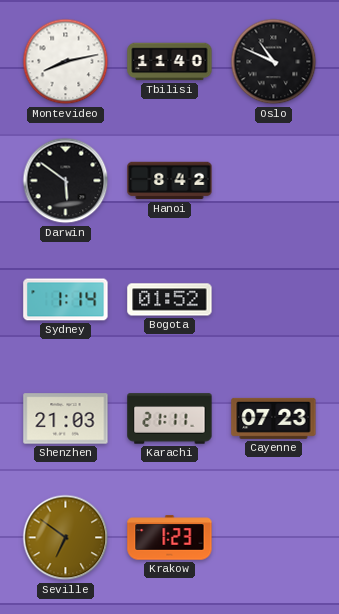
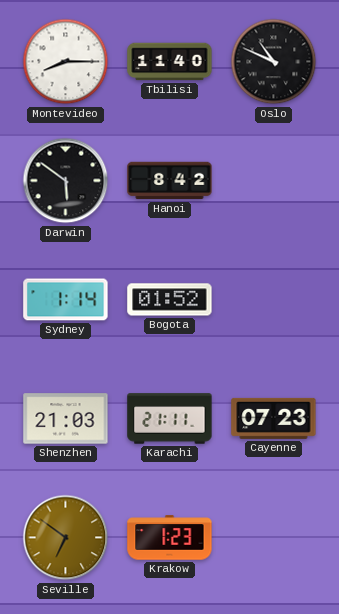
Montevideo: 8:13 -> 8:15
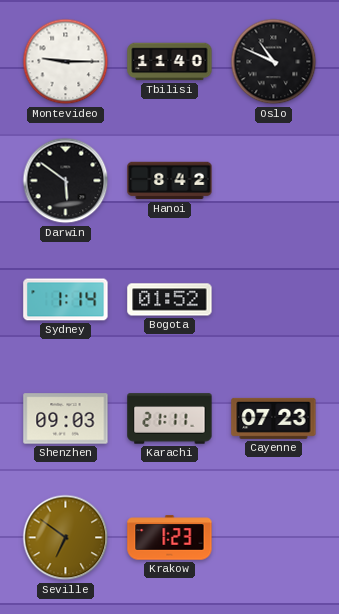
Montevideo: 8:15 -> 9:15
Shenzhen: 21:03 -> 09:03
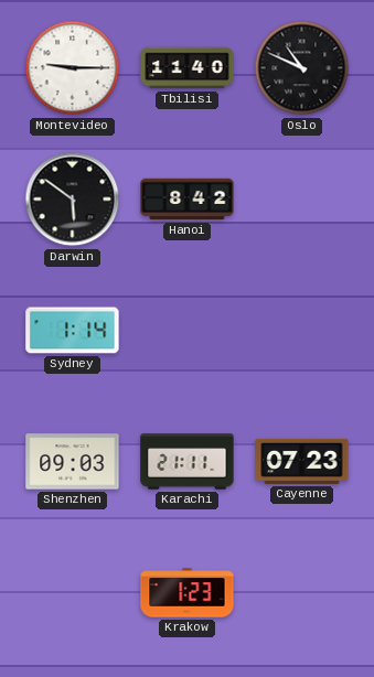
Bogota: 01:52 -> none
Seville: 6:51 -> none
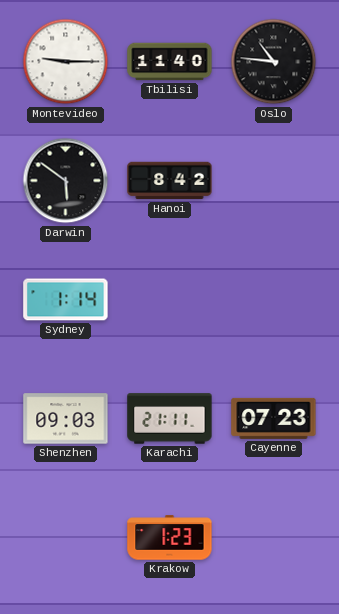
Oslo: 10:49 -> 10:46
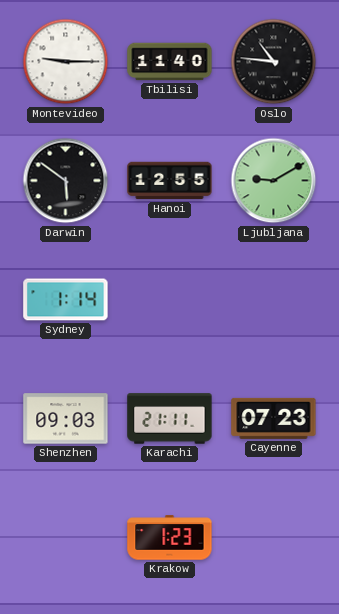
Hanoi: 8:42 -> 12:55
Ljubljana: none -> 9:10
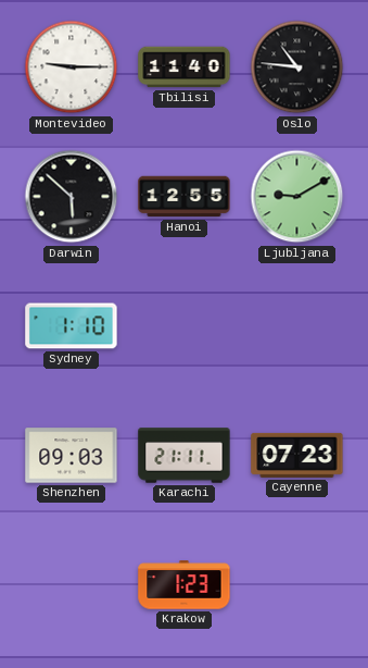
Darwin: 5:51 -> 5:52
Sydney: 1:14 -> 1:10
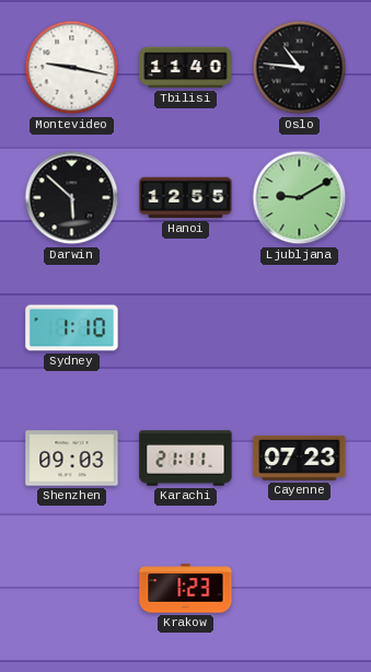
Montevideo: 9:15 -> 9:17
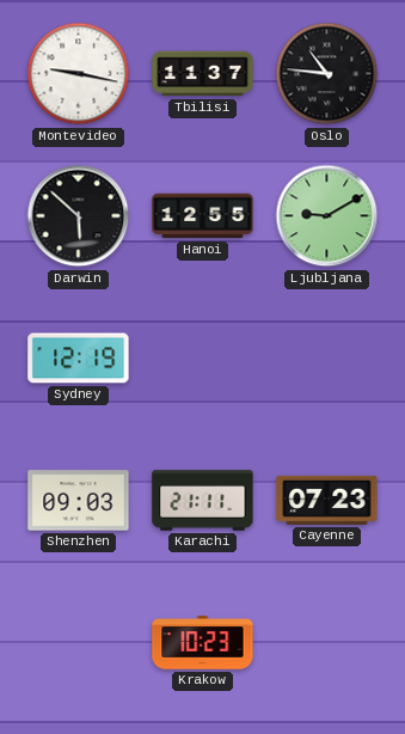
Tbilisi: 11:40 -> 11:37
Sydney: 1:10 -> 12:19
Krakow: 1:23 -> 10:23
